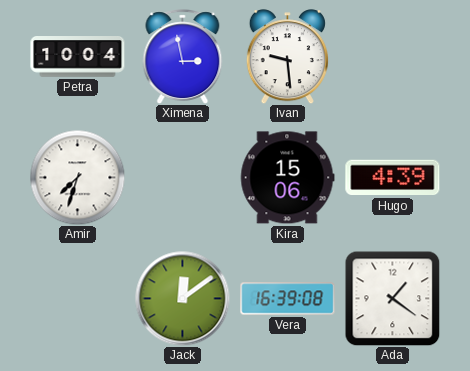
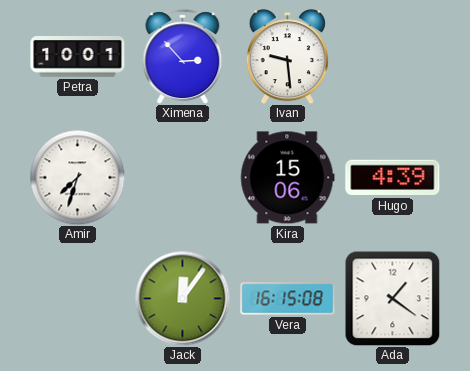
Petra: 10:04 -> 10:01
Ximena: 2:58 -> 2:53
Jack: 12:09 -> 12:06
Vera: 16:39 -> 16:15
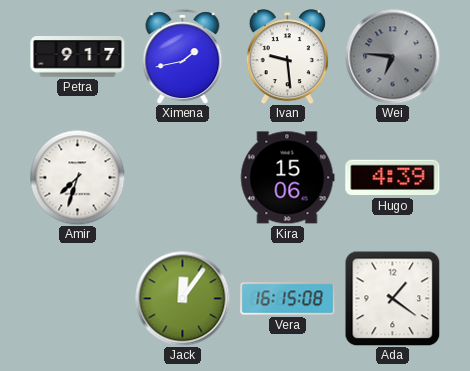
Petra: 10:01 -> 9:17
Ximena: 2:53 -> 1:43
Wei: none -> 6:46
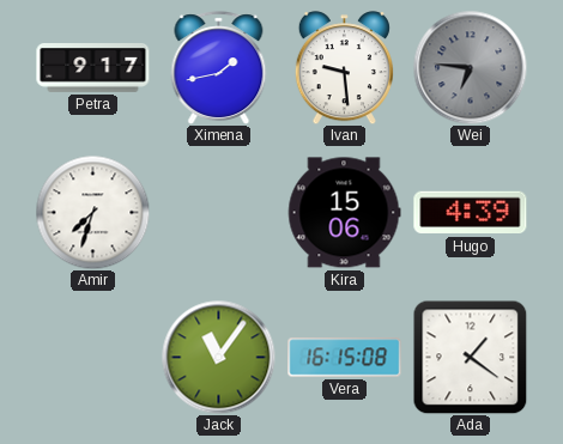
Jack: 12:06 -> 11:06
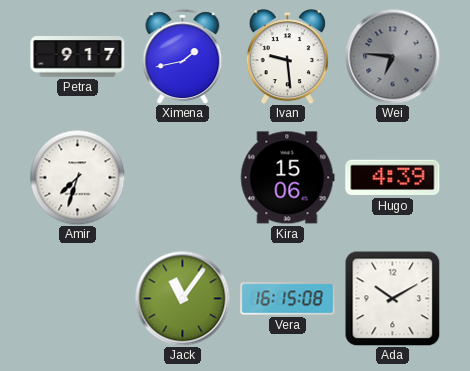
Ada: 1:21 -> 10:10
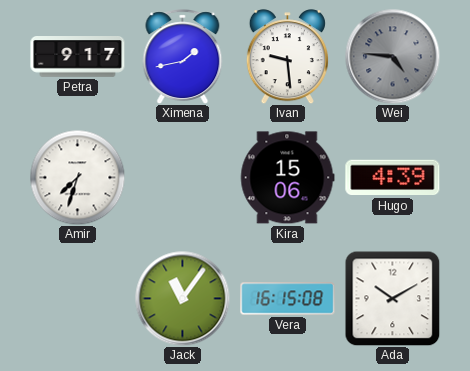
Wei: 6:46 -> 4:46
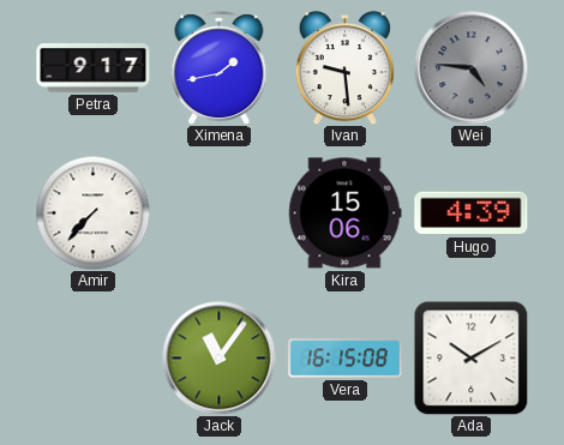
Amir: 7:33 -> 7:37
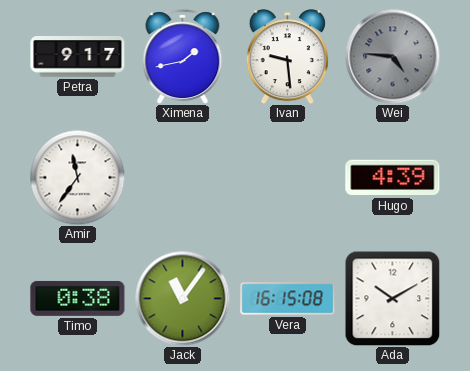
Amir: 7:37 -> 11:36
Kira: 15:06 -> none
Timo: none -> 0:38
